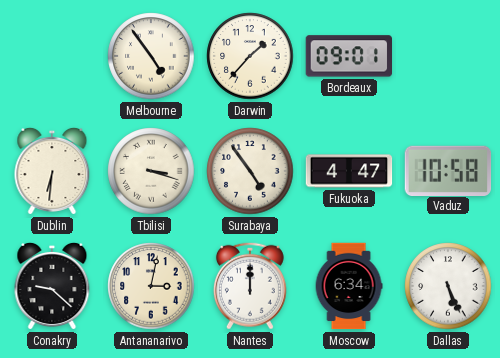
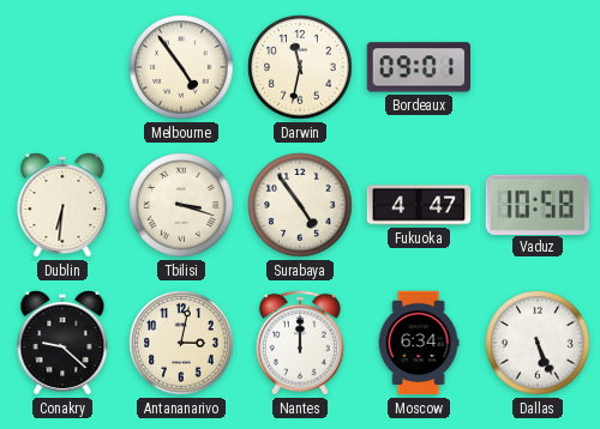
Darwin: 1:37 -> 11:32
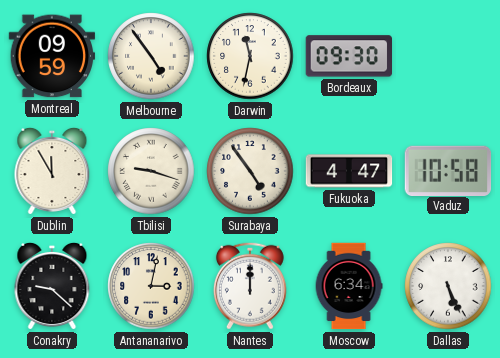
Montreal: none -> 09:59
Bordeaux: 09:01 -> 09:30
Dublin: 6:31 -> 11:55
Tbilisi: 3:18 -> 9:18
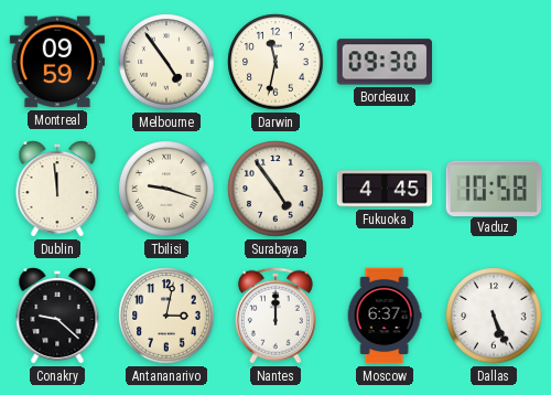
Dublin: 11:55 -> 11:59
Fukuoka: 4:47 -> 4:45
Moscow: 6:34 -> 6:37
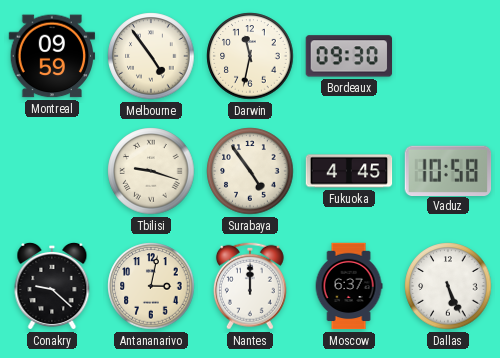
Dublin: 11:59 -> none
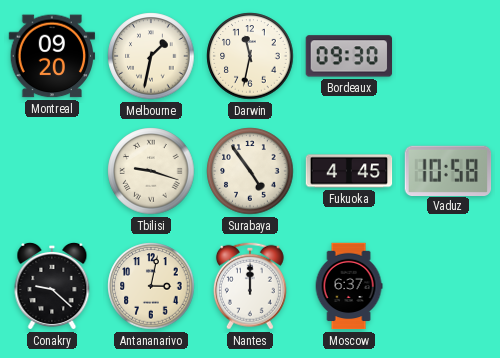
Montreal: 09:59 -> 09:20
Melbourne: 4:54 -> 1:32
Dallas: 5:26 -> none
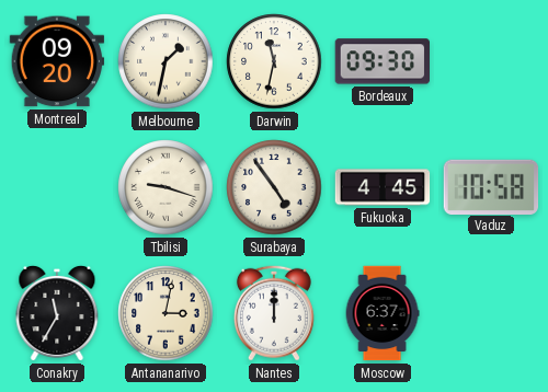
Conakry: 9:22 -> 11:35
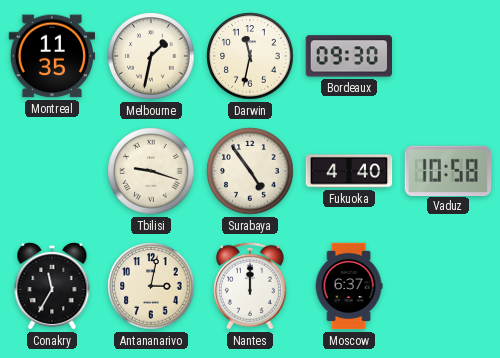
Montreal: 09:20 -> 11:35
Fukuoka: 4:45 -> 4:40
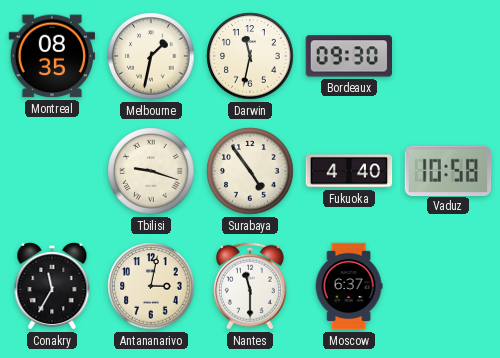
Montreal: 11:35 -> 08:35
Nantes: 12:00 -> 11:30
